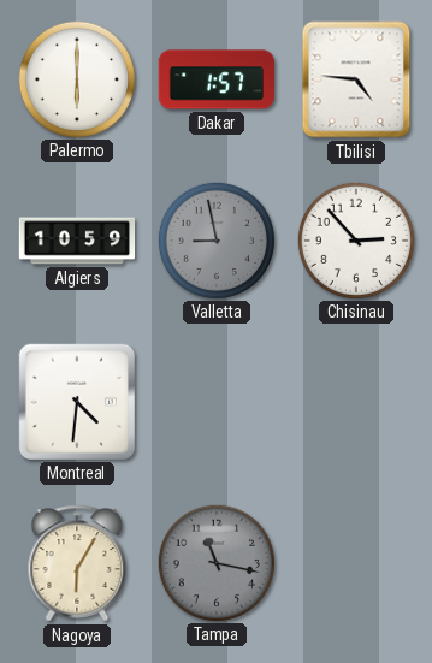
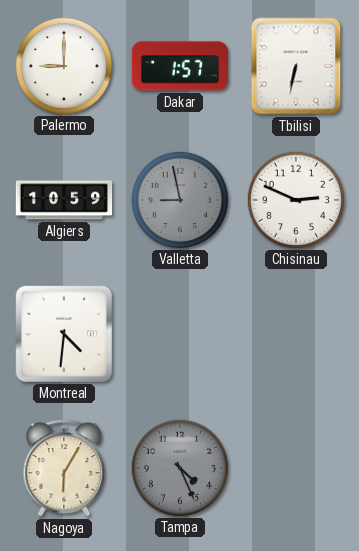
Palermo: 6:00 -> 9:00
Tbilisi: 4:46 -> 6:32
Chisinau: 2:53 -> 2:49
Tampa: 11:17 -> 4:26
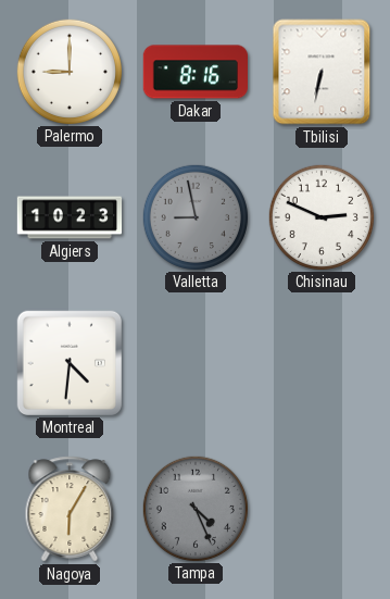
Dakar: 1:57 -> 8:16
Algiers: 10:59 -> 10:23
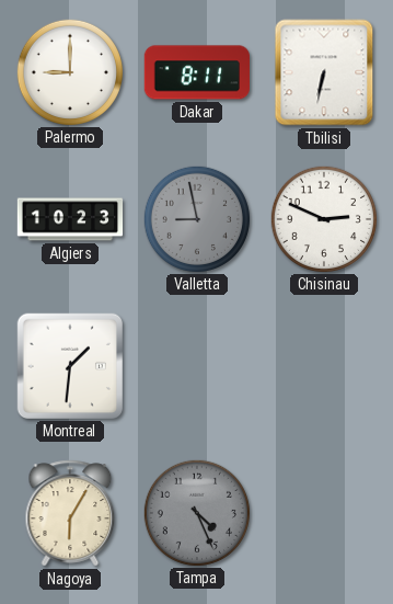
Dakar: 8:16 -> 8:11
Montreal: 4:31 -> 1:31
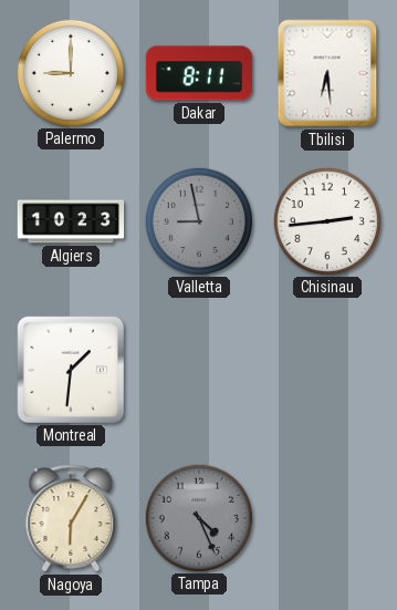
Tbilisi: 6:32 -> 6:29
Chisinau: 2:49 -> 2:44
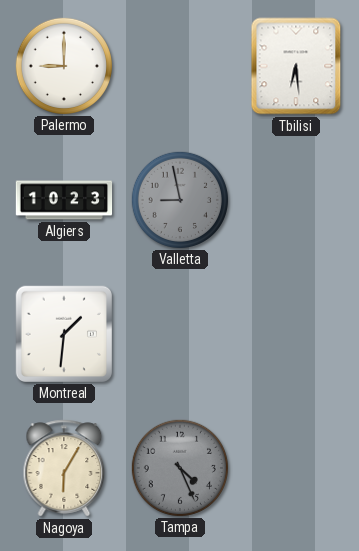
Dakar: 8:11 -> none
Chisinau: 2:44 -> none
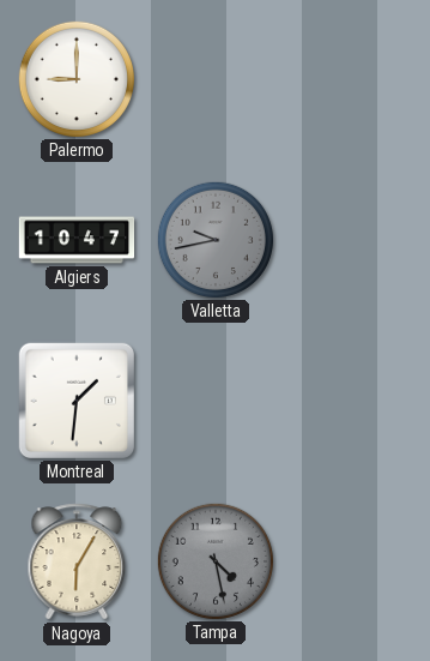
Tbilisi: 6:29 -> none
Algiers: 10:23 -> 10:47
Valletta: 8:58 -> 9:43
Tampa: 4:26 -> 4:28
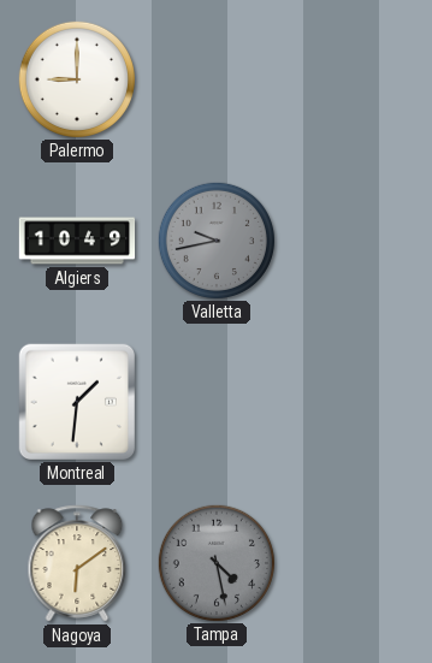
Algiers: 10:47 -> 10:49
Nagoya: 6:05 -> 6:09
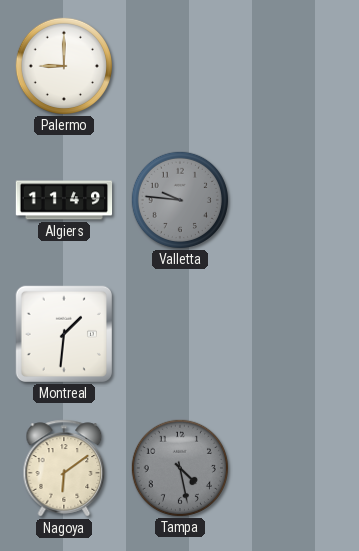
Algiers: 10:49 -> 11:49
Valletta: 9:43 -> 9:46
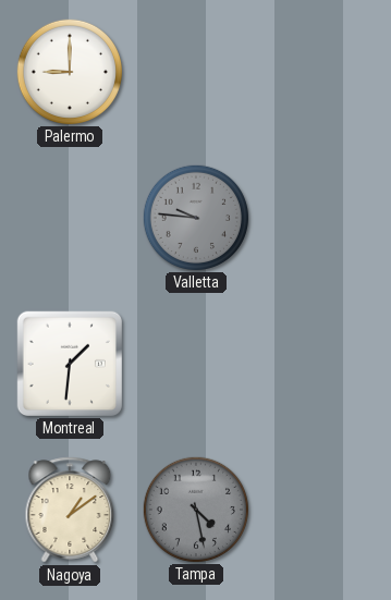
Algiers: 11:49 -> none
Nagoya: 6:09 -> 1:09
